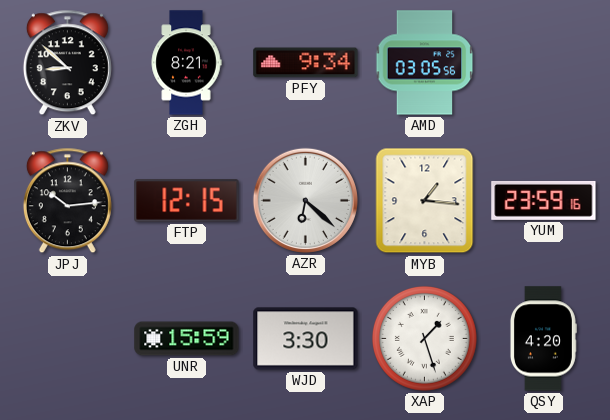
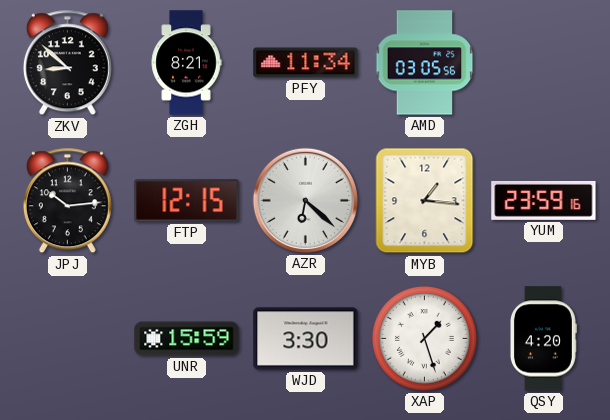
PFY: 9:34 -> 11:34
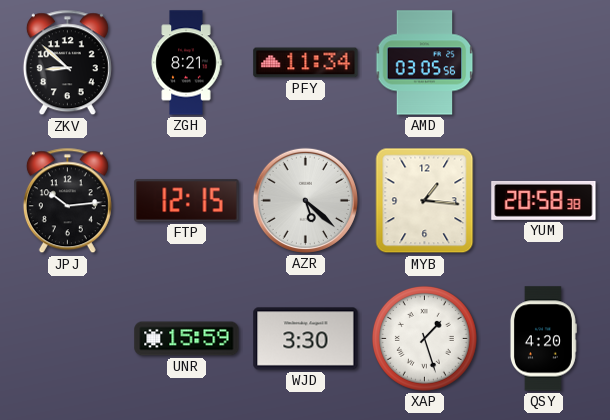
AZR: 6:22 -> 5:22
YUM: 23:59 -> 20:58
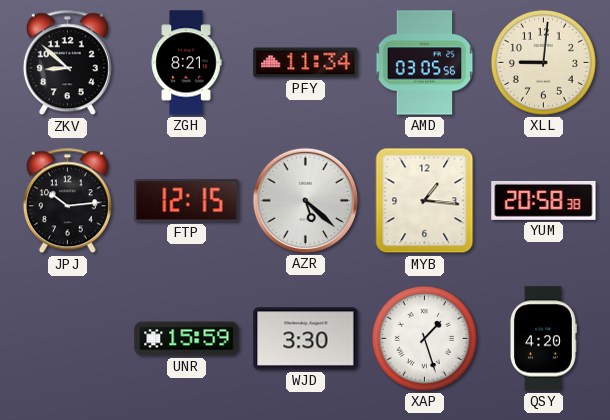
XLL: none -> 9:01
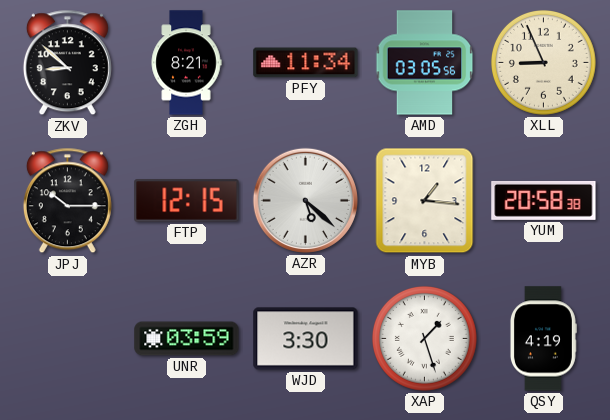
XLL: 9:01 -> 8:56
JPJ: 10:14 -> 10:15
UNR: 15:59 -> 03:59
QSY: 4:20 -> 4:19
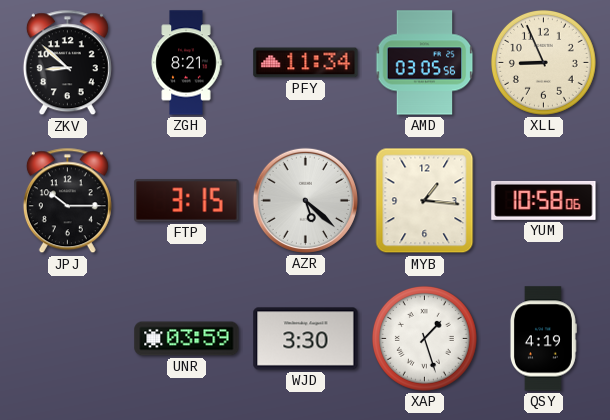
FTP: 12:15 -> 3:15
YUM: 20:58 -> 10:58
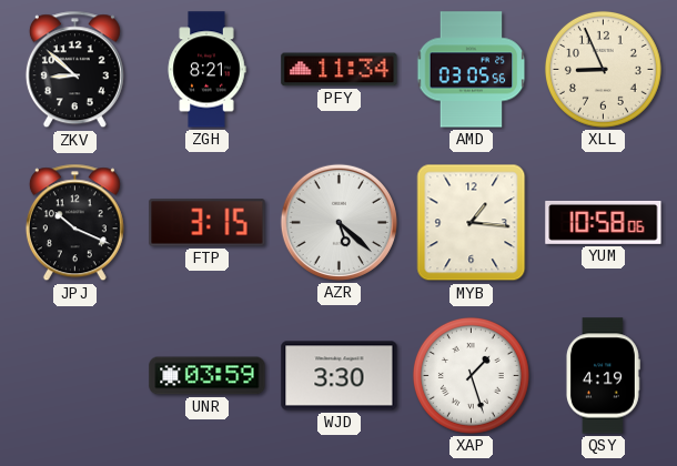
JPJ: 10:15 -> 10:19
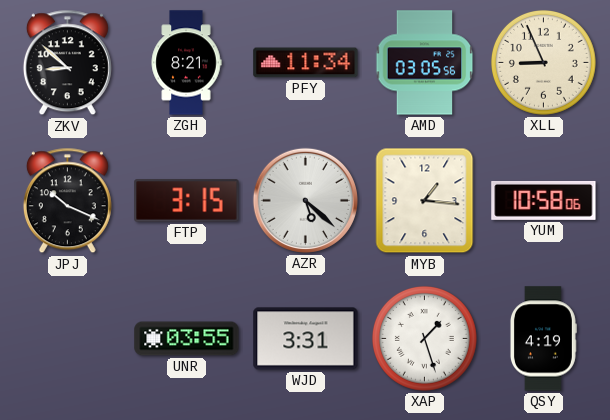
UNR: 03:59 -> 03:55
WJD: 3:30 -> 3:31
